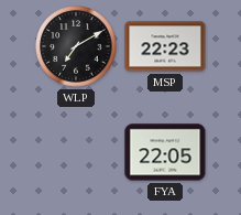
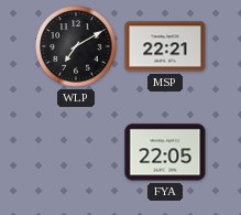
MSP: 22:23 -> 22:21
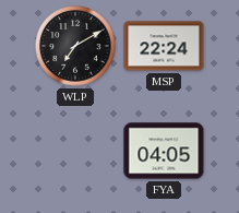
MSP: 22:21 -> 22:24
FYA: 22:05 -> 04:05
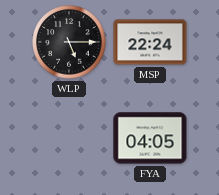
WLP: 7:10 -> 5:15
